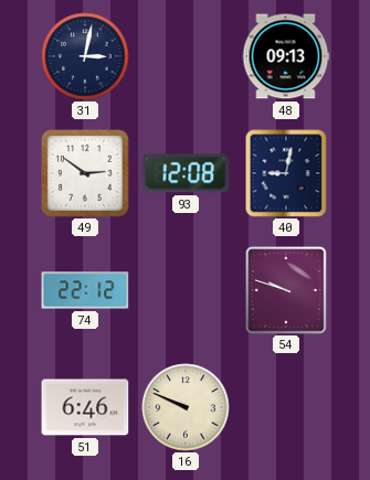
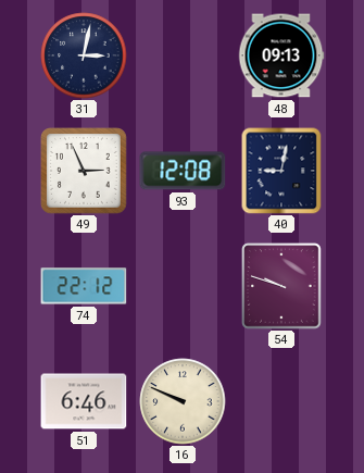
49: 2:51 -> 2:56
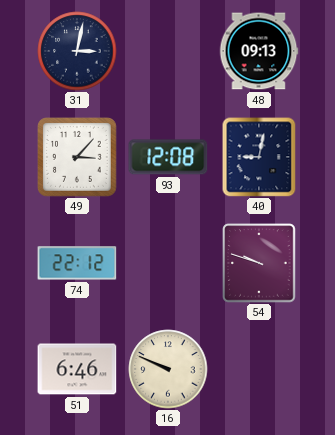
49: 2:56 -> 3:07
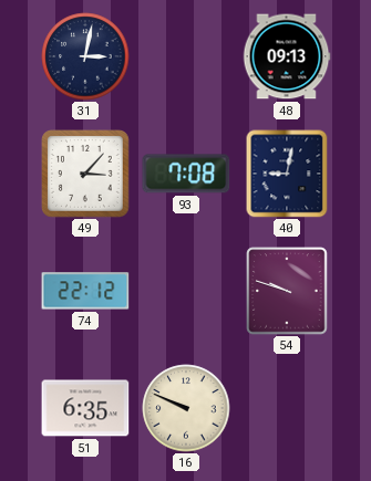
93: 12:08 -> 7:08
51: 6:46 -> 6:35
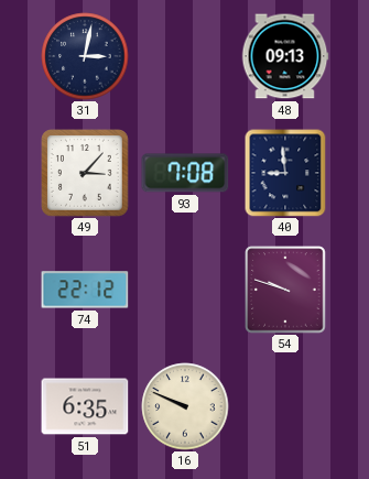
40: 9:02 -> 8:59
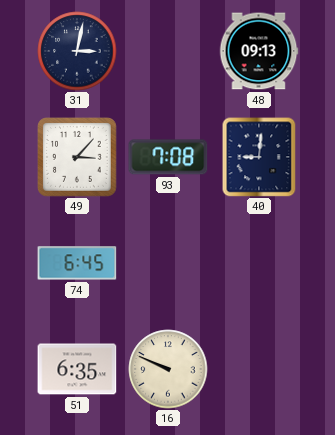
40: 8:59 -> 9:01
74: 22:12 -> 6:45
54: 9:48 -> none
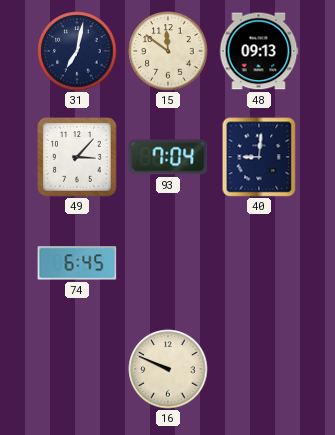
31: 3:02 -> 7:02
15: none -> 11:51
93: 7:08 -> 7:04
51: 6:35 -> none
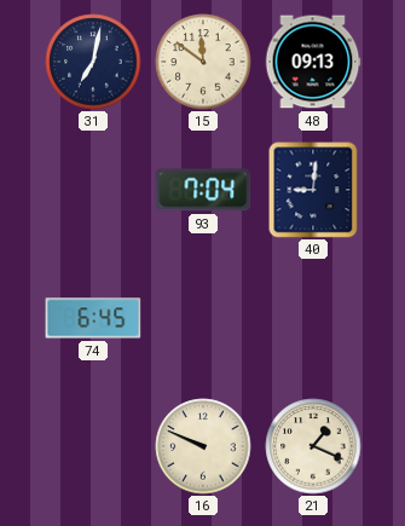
49: 3:07 -> none
21: none -> 1:19
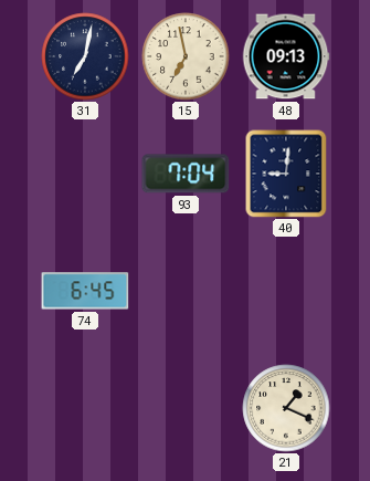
15: 11:51 -> 6:58
16: 9:49 -> none
